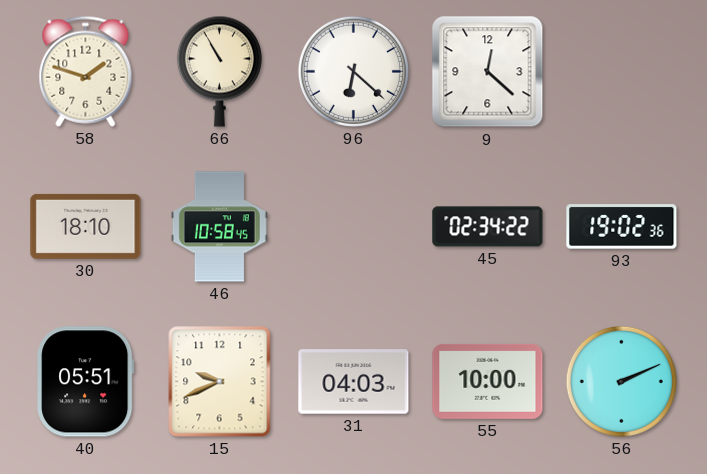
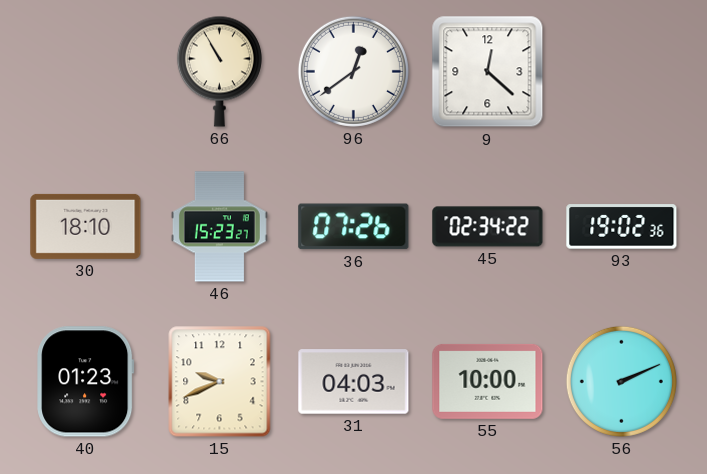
58: 1:48 -> none
96: 6:22 -> 12:39
46: 10:58 -> 15:23
36: none -> 07:26
40: 05:51 -> 01:23
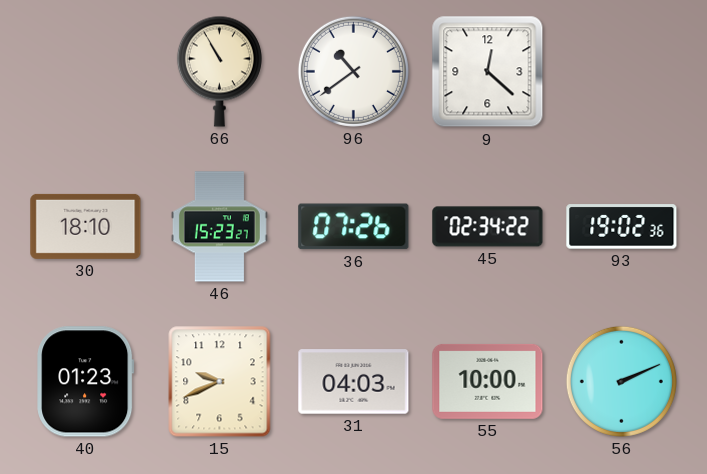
96: 12:39 -> 10:39
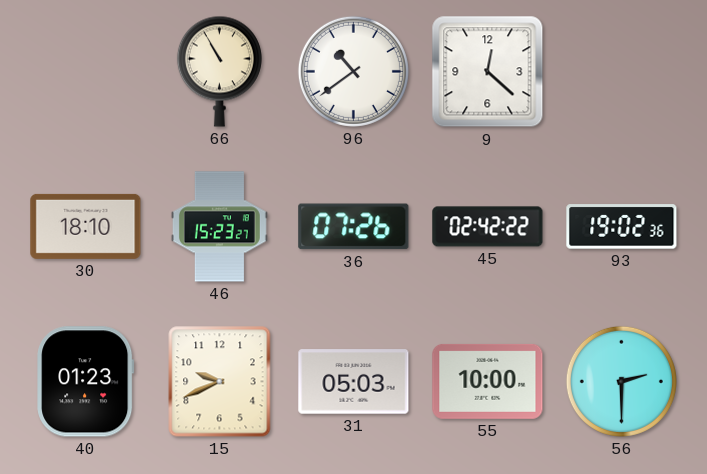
45: 02:34 -> 02:42
31: 04:03 -> 05:03
56: 2:11 -> 2:30
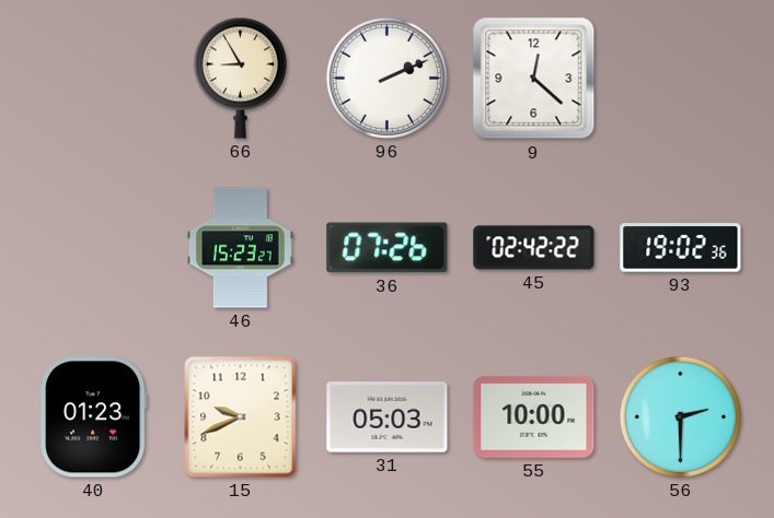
66: 10:55 -> 8:55
96: 10:39 -> 2:11
30: 18:10 -> none
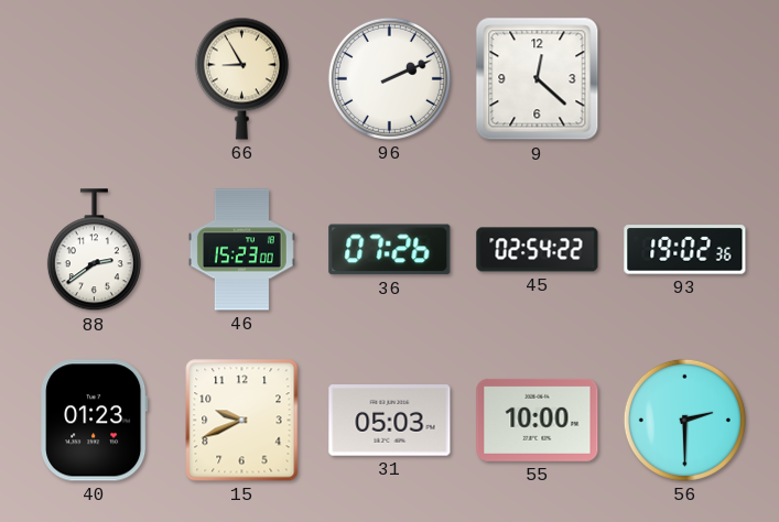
88: none -> 2:39
46: 15:23:27 -> 15:23:00
45: 02:42 -> 02:54
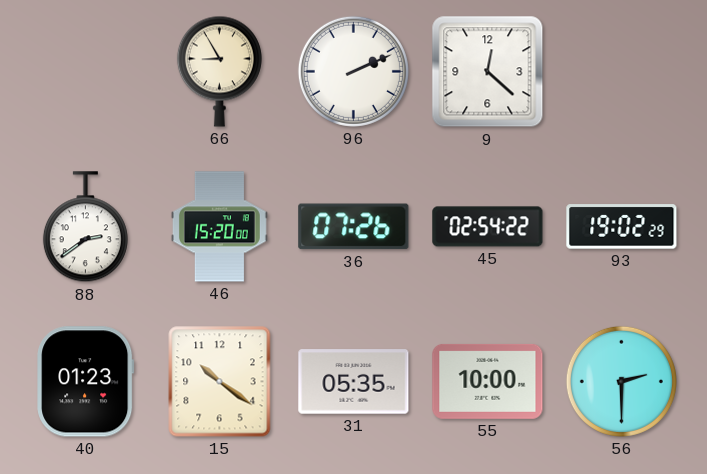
46: 15:23 -> 15:20
93: 19:02:36 -> 19:02:29
15: 9:41 -> 10:21
31: 05:03 -> 05:35
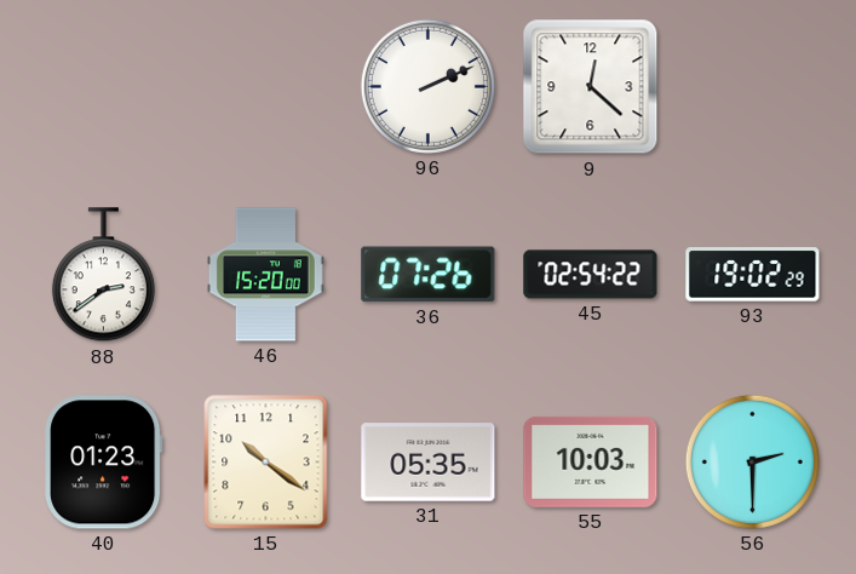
66: 8:55 -> none
55: 10:00 -> 10:03
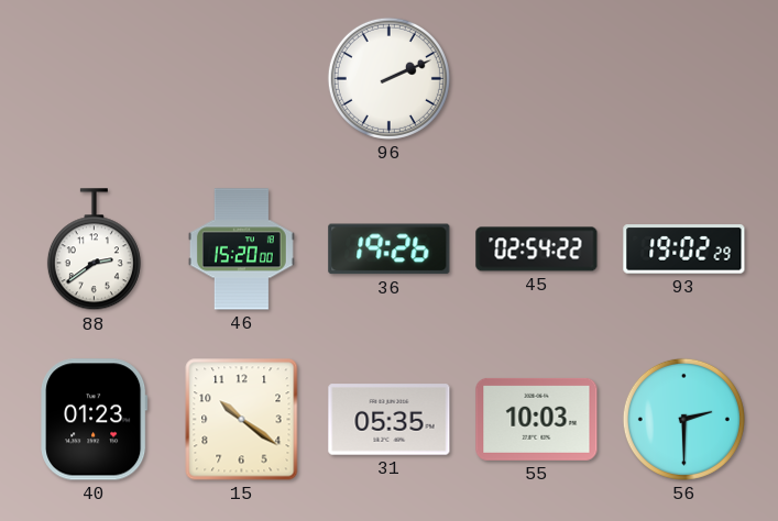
9: 12:22 -> none
36: 07:26 -> 19:26
